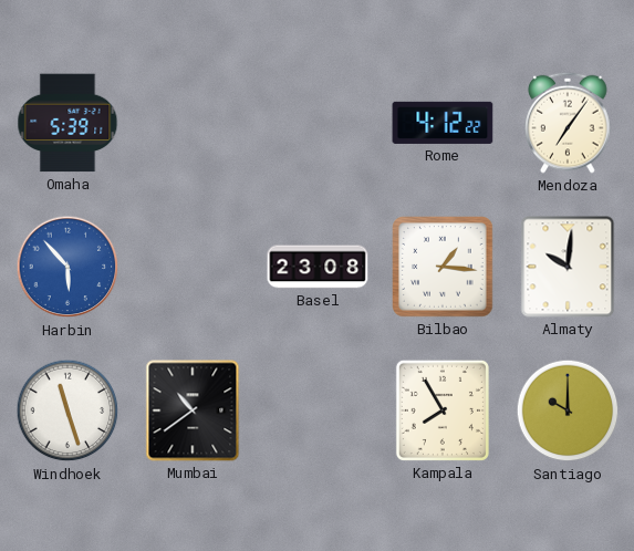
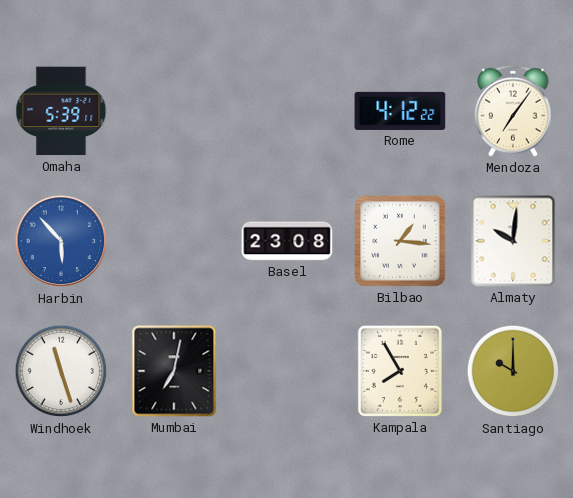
Mumbai: 10:39 -> 7:02
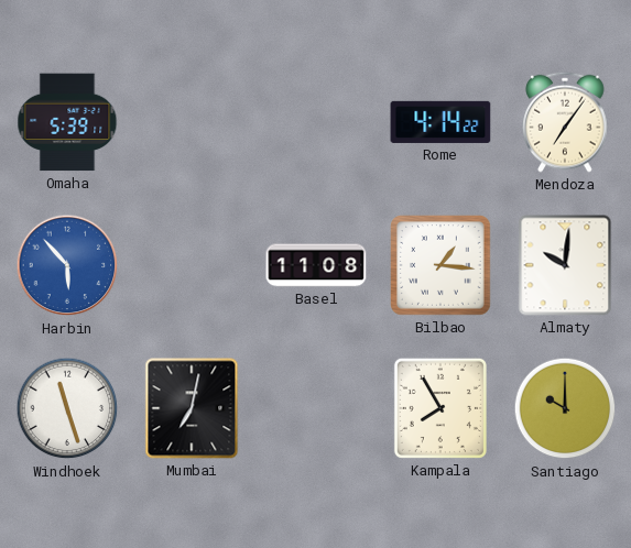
Rome: 4:12 -> 4:14
Basel: 23:08 -> 11:08
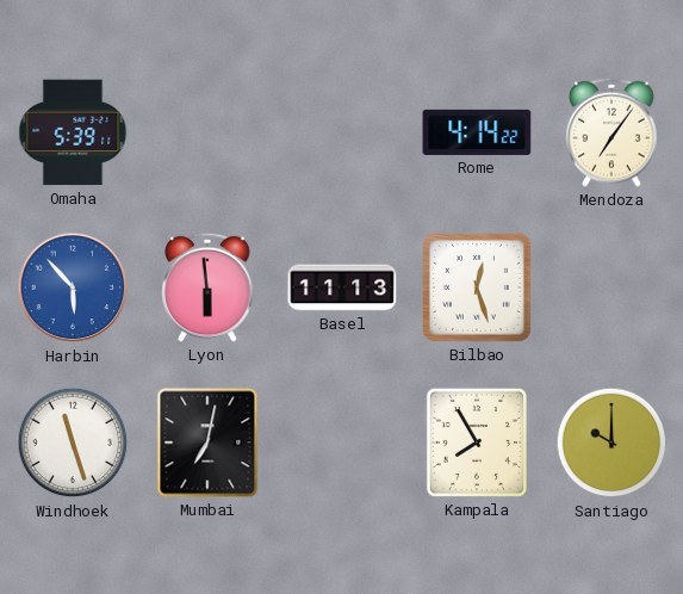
Lyon: none -> 5:59
Basel: 11:08 -> 11:13
Bilbao: 1:16 -> 12:27
Almaty: 10:01 -> none
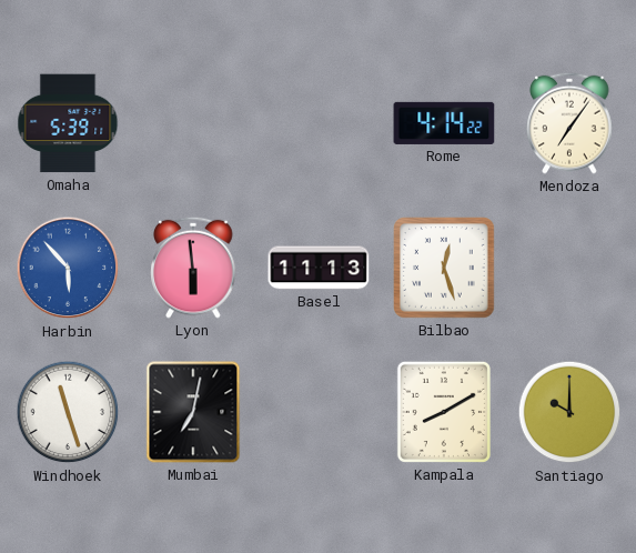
Kampala: 7:55 -> 8:10
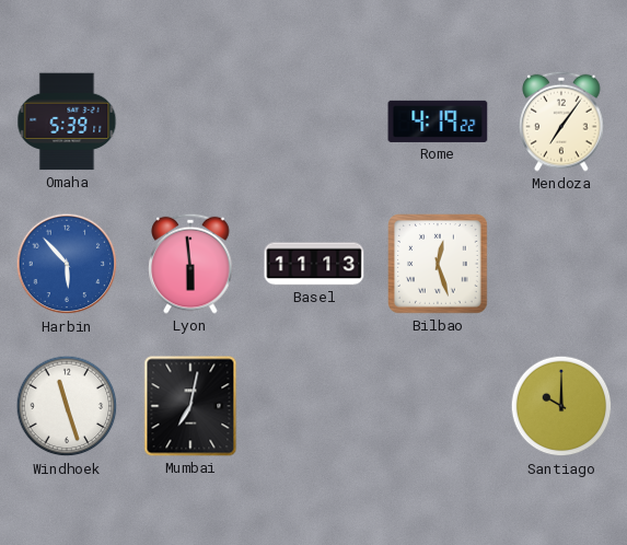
Rome: 4:14 -> 4:19
Kampala: 8:10 -> none
